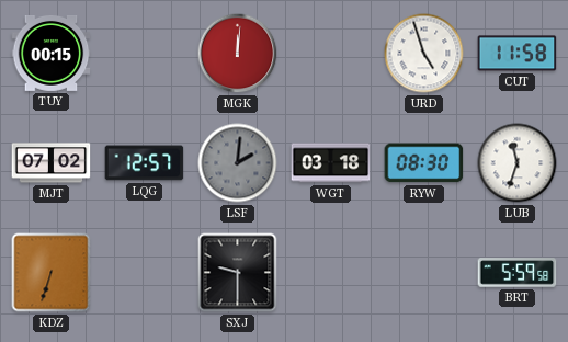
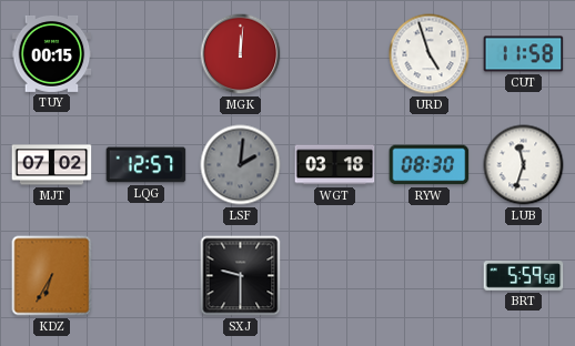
KDZ: 6:33 -> 6:35
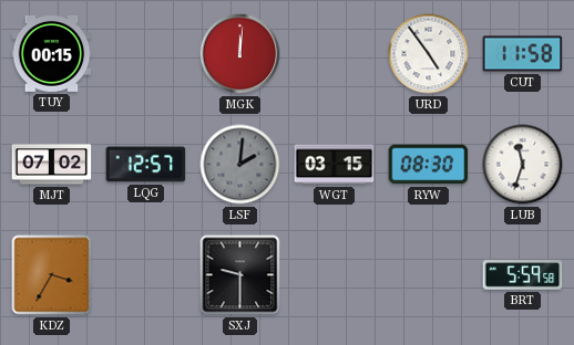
URD: 4:57 -> 4:54
WGT: 03:18 -> 03:15
KDZ: 6:35 -> 3:35
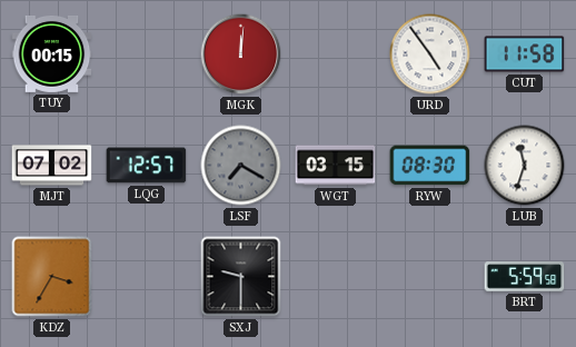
LSF: 2:01 -> 7:20
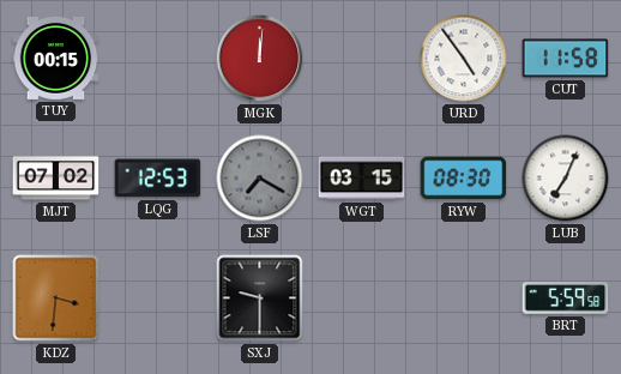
LQG: 12:57 -> 12:53
LUB: 11:33 -> 7:04
KDZ: 3:35 -> 3:31
